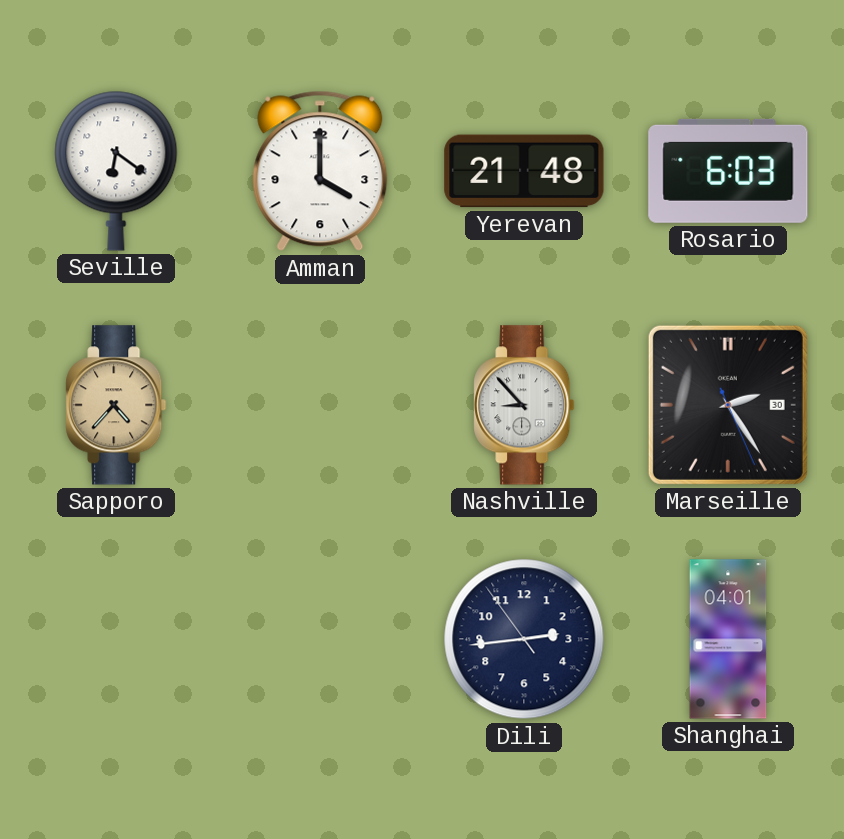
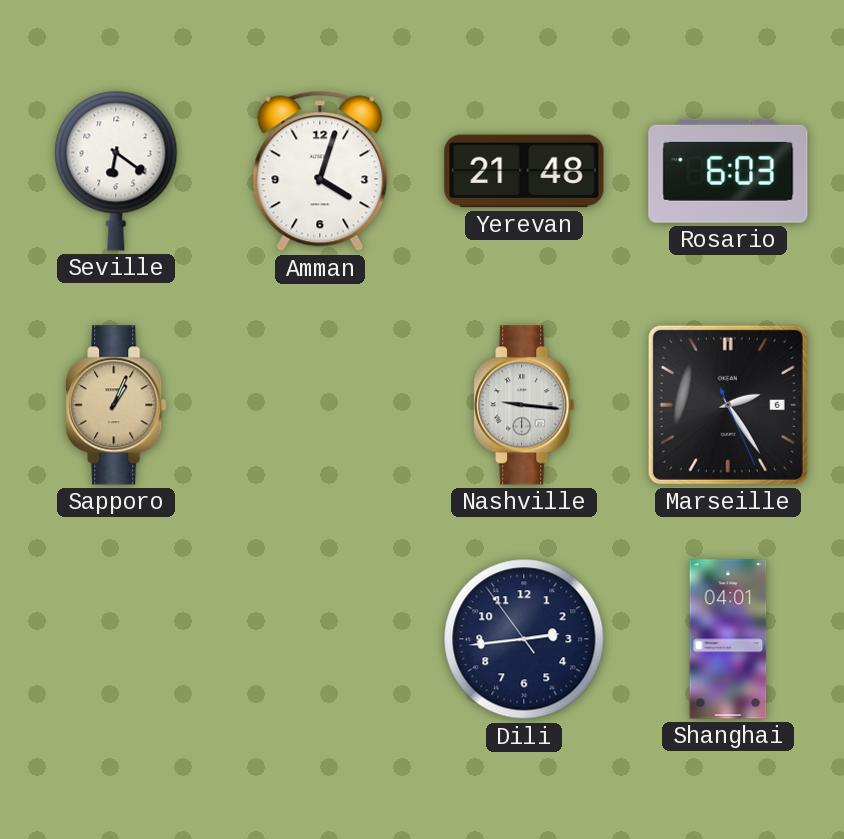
Amman: 4:00 -> 4:03
Sapporo: 4:37 -> 1:04
Nashville: 8:53 -> 9:16
Marseille date: 30 -> 6
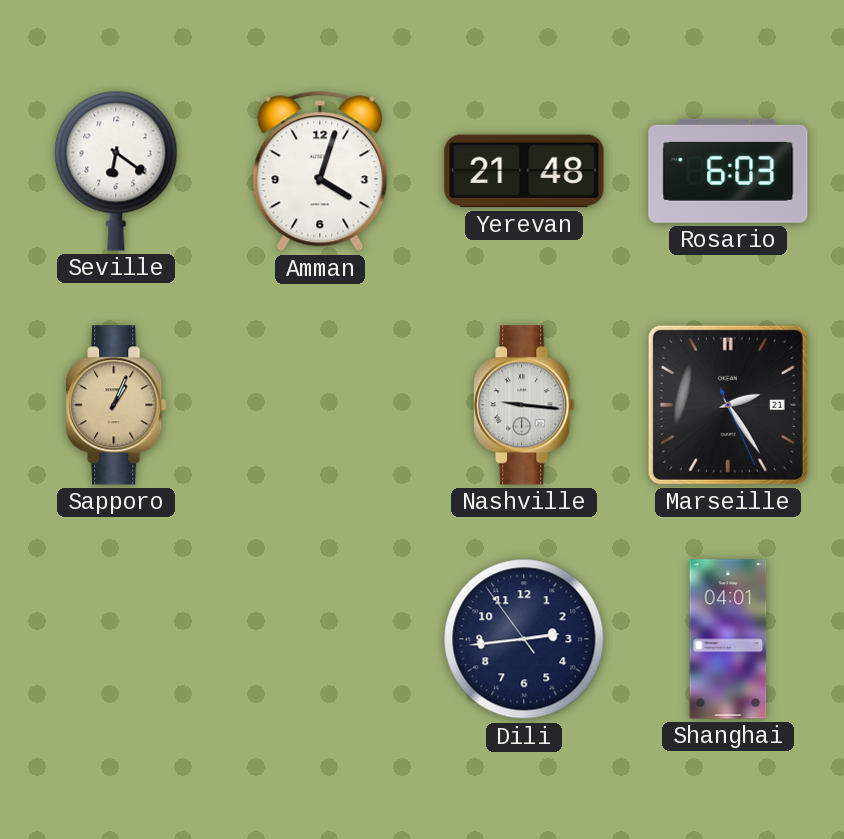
Marseille date: 6 -> 21
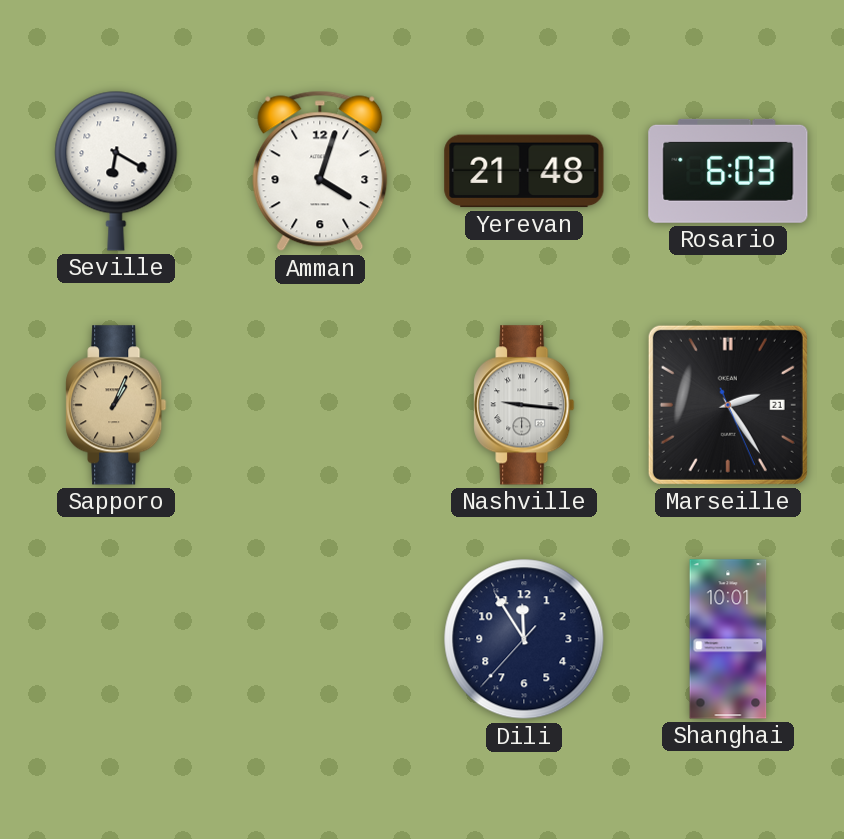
Seville: 6:21 -> 6:20
Dili: 2:43 -> 11:54
Shanghai: 04:01 -> 10:01
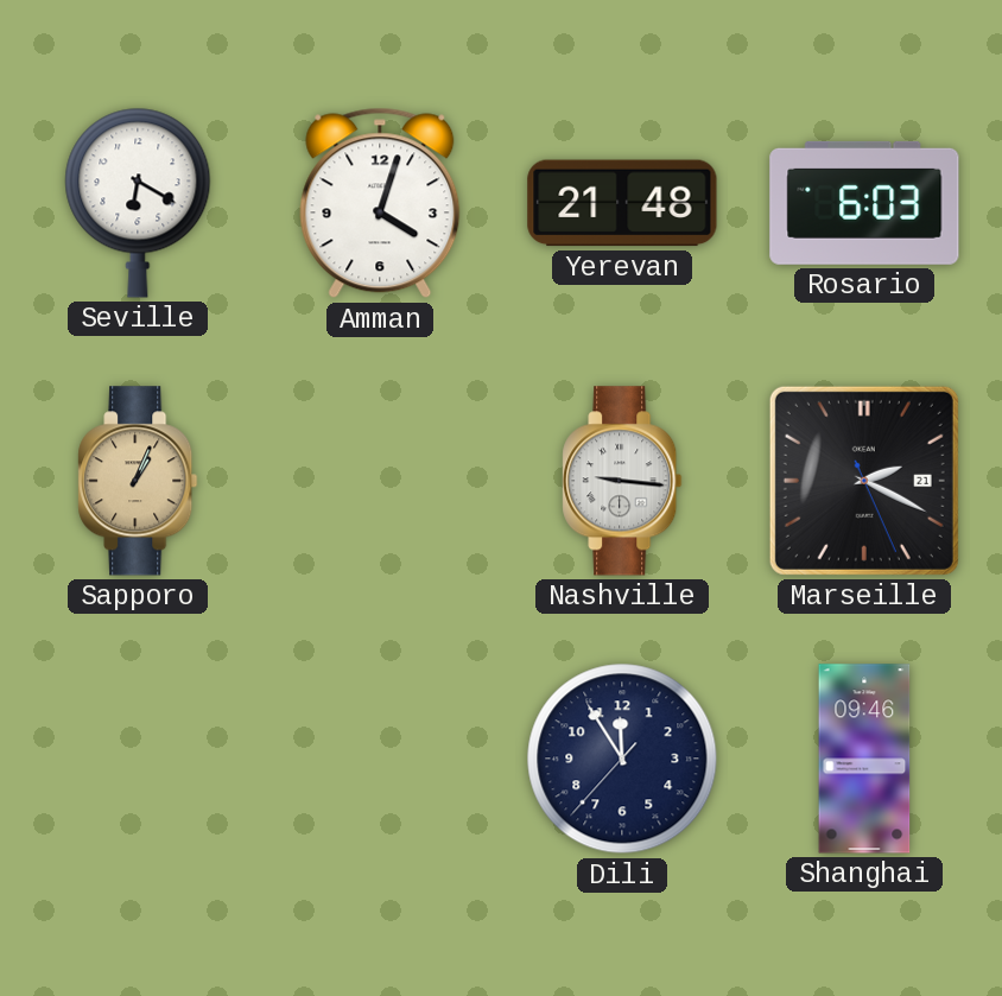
Marseille: 2:24 -> 2:19
Shanghai: 10:01 -> 09:46
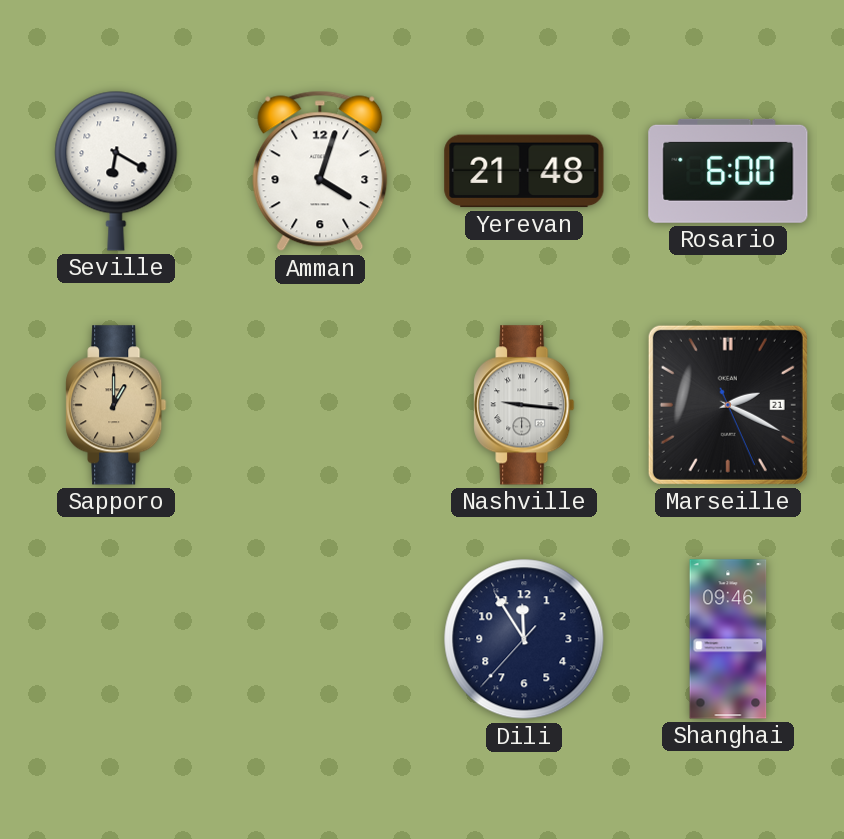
Rosario: 6:03 -> 6:00
Sapporo: 1:04 -> 1:00
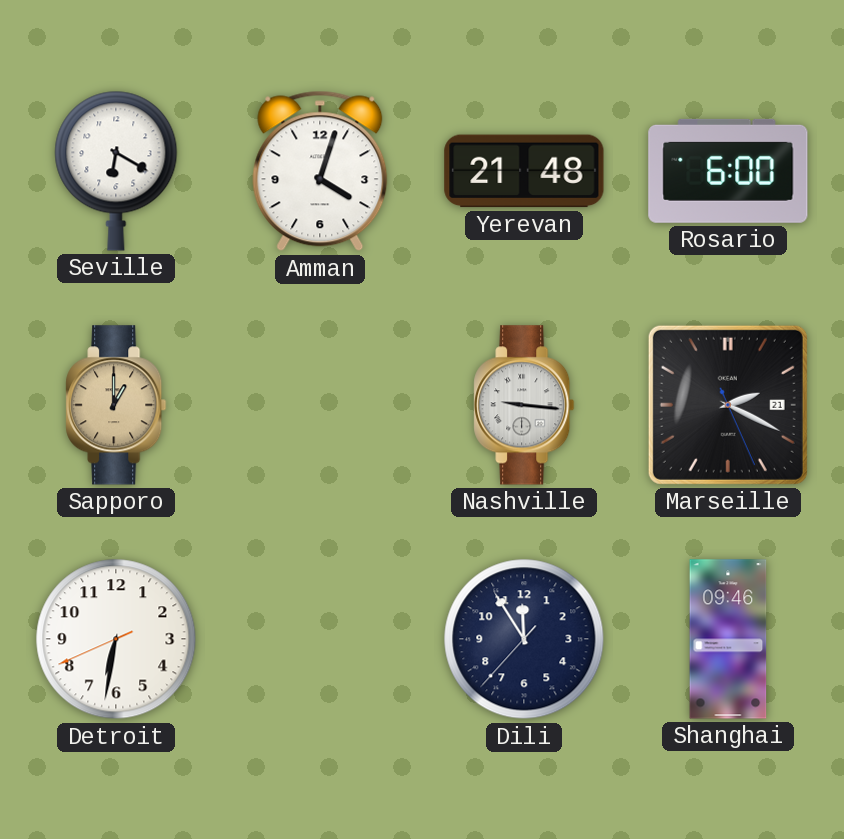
Detroit: none -> 6:31
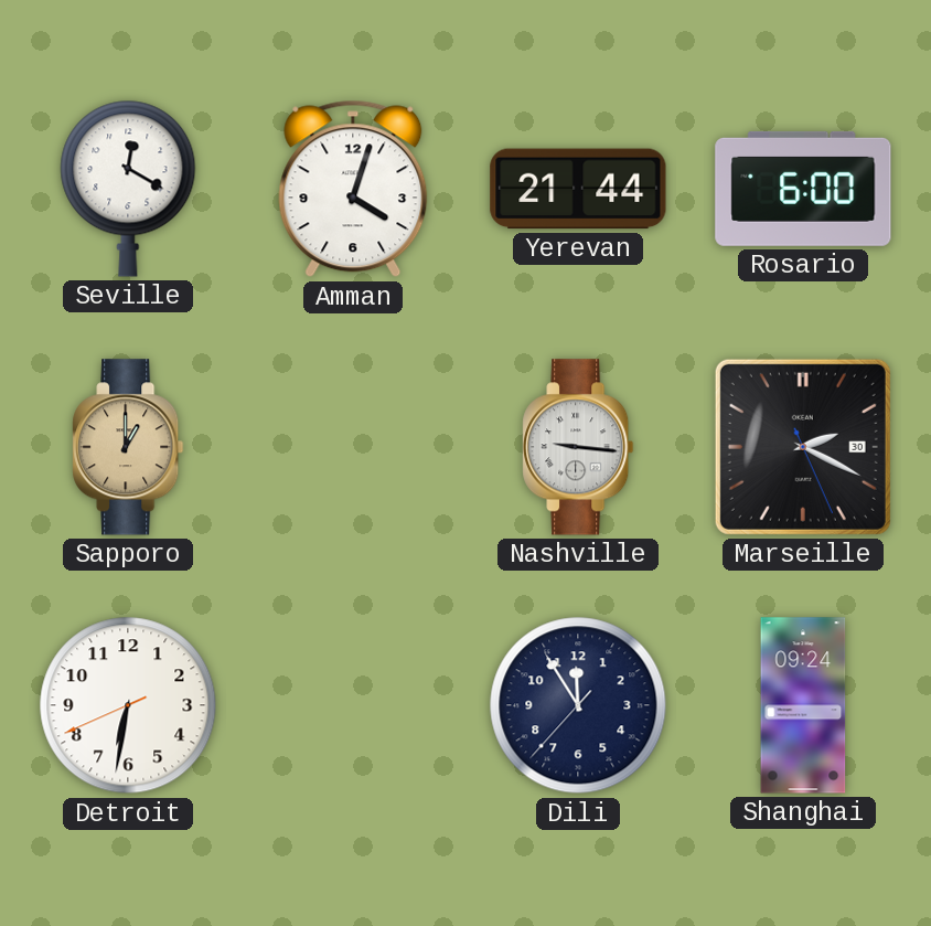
Seville: 6:20 -> 12:20
Yerevan: 21:48 -> 21:44
Marseille date: 21 -> 30
Shanghai: 09:46 -> 09:24
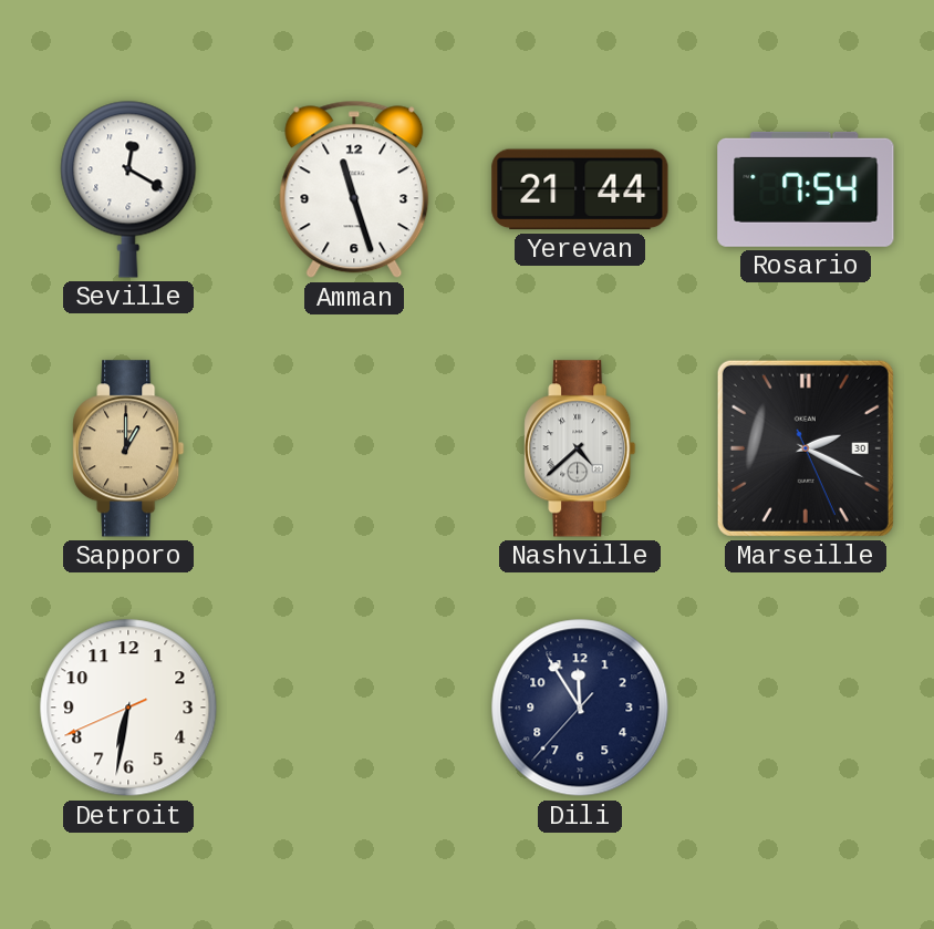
Amman: 4:03 -> 11:27
Rosario: 6:00 -> 7:54
Nashville: 9:16 -> 4:38
Shanghai: 09:24 -> none
